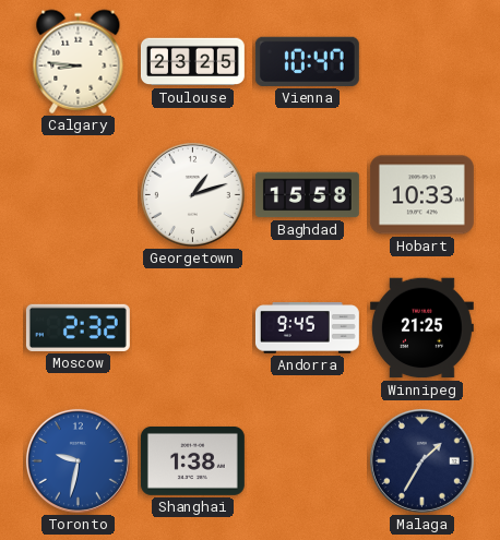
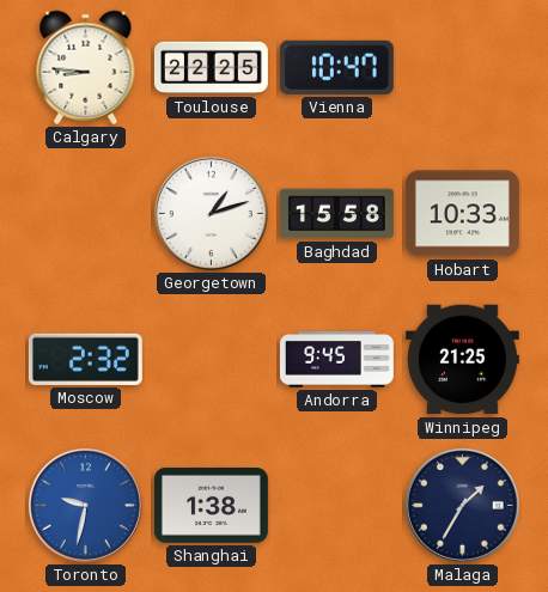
Toulouse: 23:25 -> 22:25
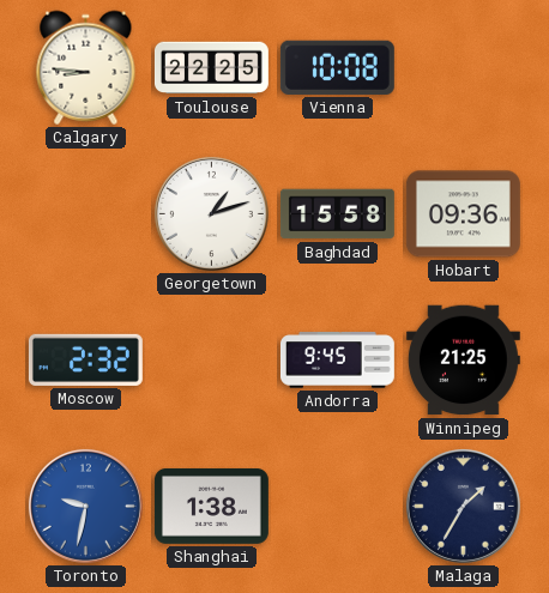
Vienna: 10:47 -> 10:08
Hobart: 10:33 -> 09:36
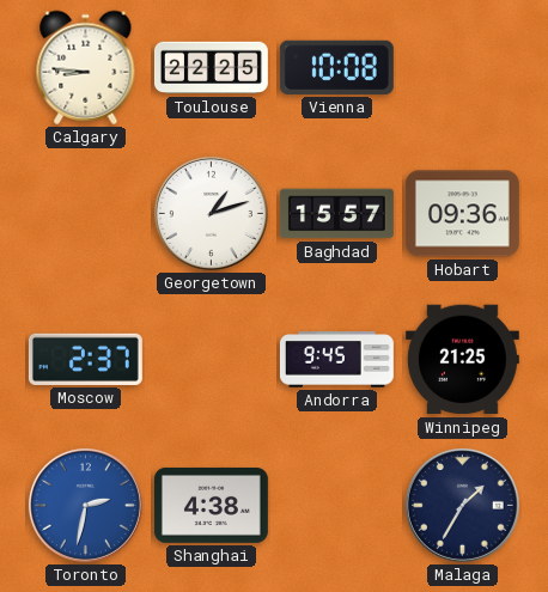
Baghdad: 15:58 -> 15:57
Moscow: 2:32 -> 2:37
Toronto: 9:32 -> 2:32
Shanghai: 1:38 -> 4:38
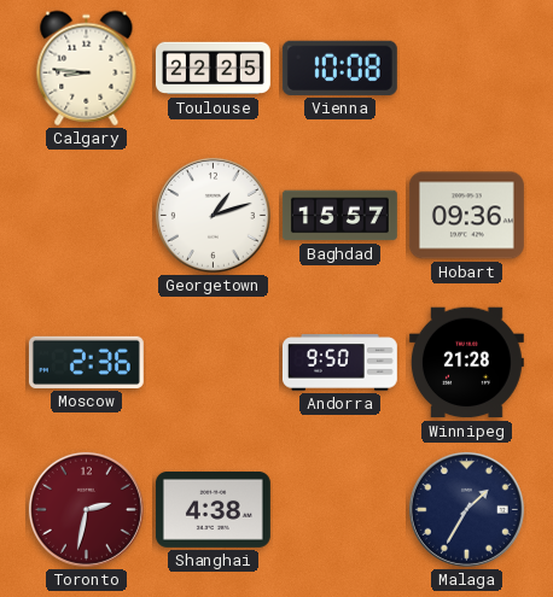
Moscow: 2:37 -> 2:36
Andorra: 9:45 -> 9:50
Winnipeg: 21:25 -> 21:28
Toronto dial: blue -> burgundy
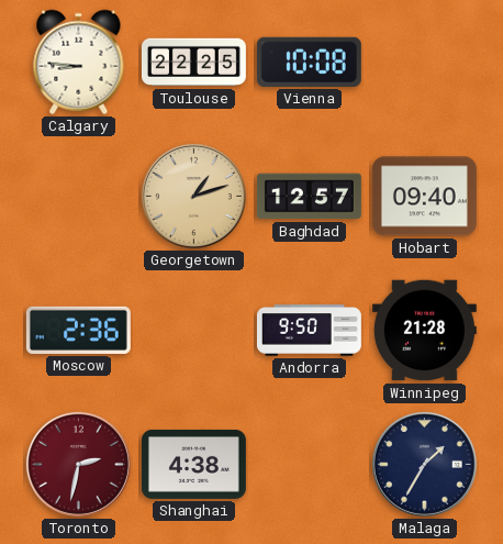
Georgetown dial: white -> champagne
Baghdad: 15:57 -> 12:57
Hobart: 09:36 -> 09:40
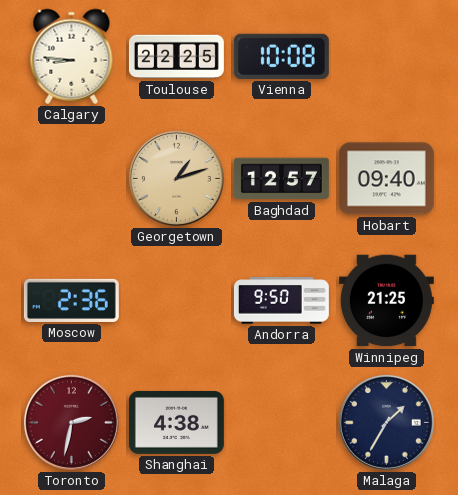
Winnipeg: 21:28 -> 21:25
